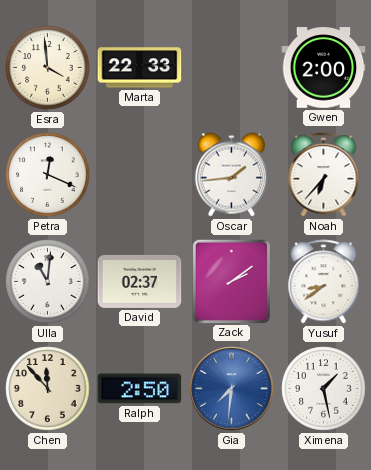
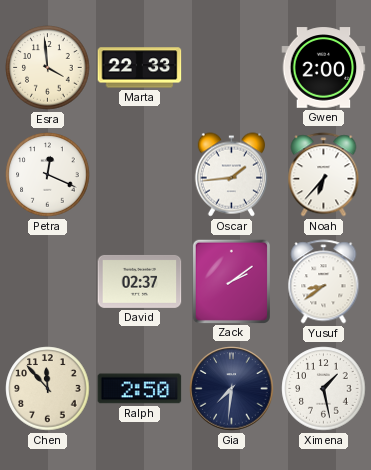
Ulla: 11:01 -> none
Gia dial: blue -> navy
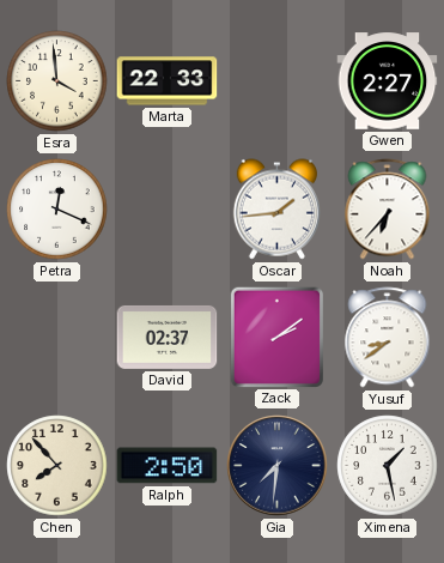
Gwen: 2:00 -> 2:27
Chen: 11:53 -> 7:53
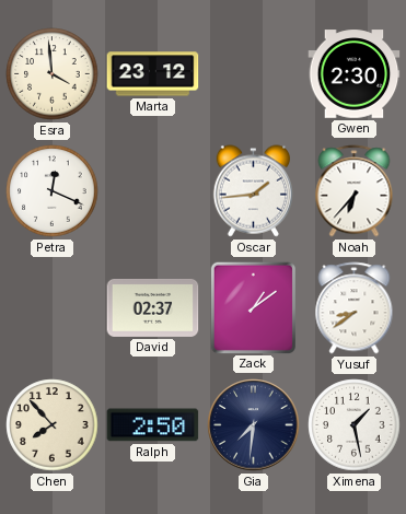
Marta: 22:33 -> 23:12
Gwen: 2:27 -> 2:30
Zack: 2:09 -> 1:09
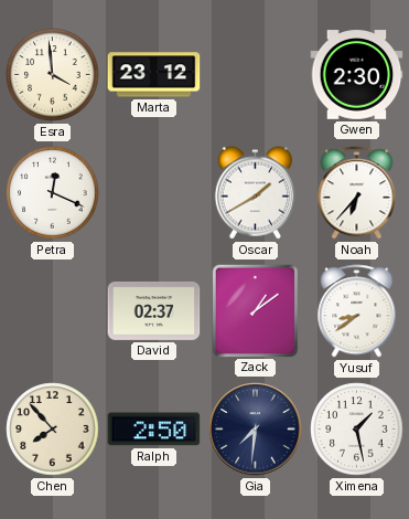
Oscar: 1:44 -> 1:40
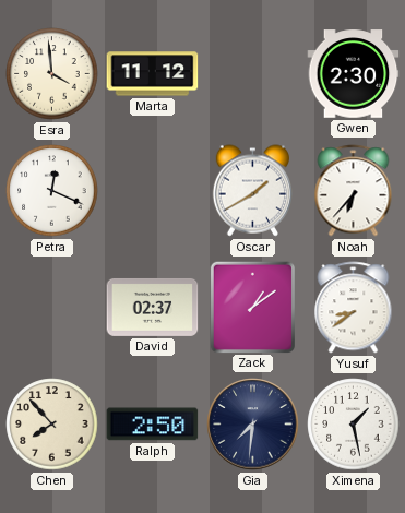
Marta: 23:12 -> 11:12
